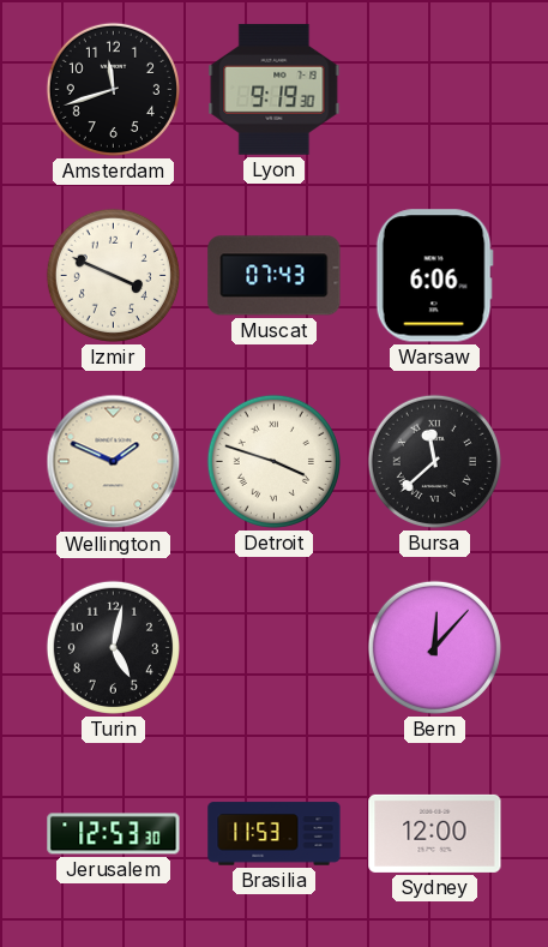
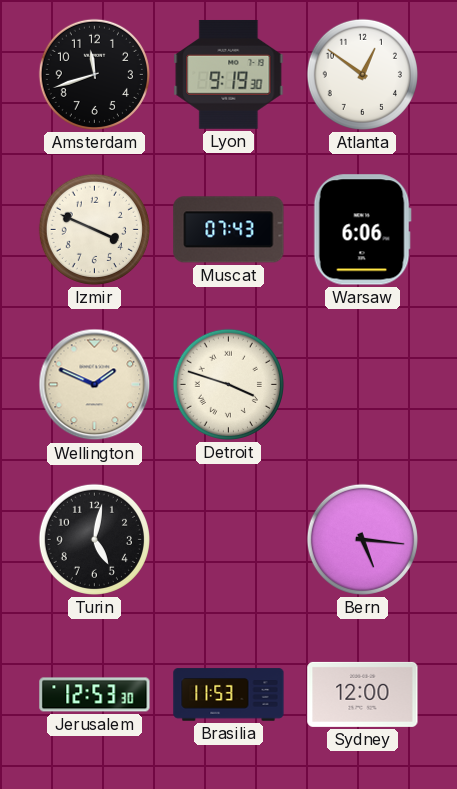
Atlanta: none -> 12:51
Bursa: 11:38 -> none
Bern: 12:07 -> 5:16
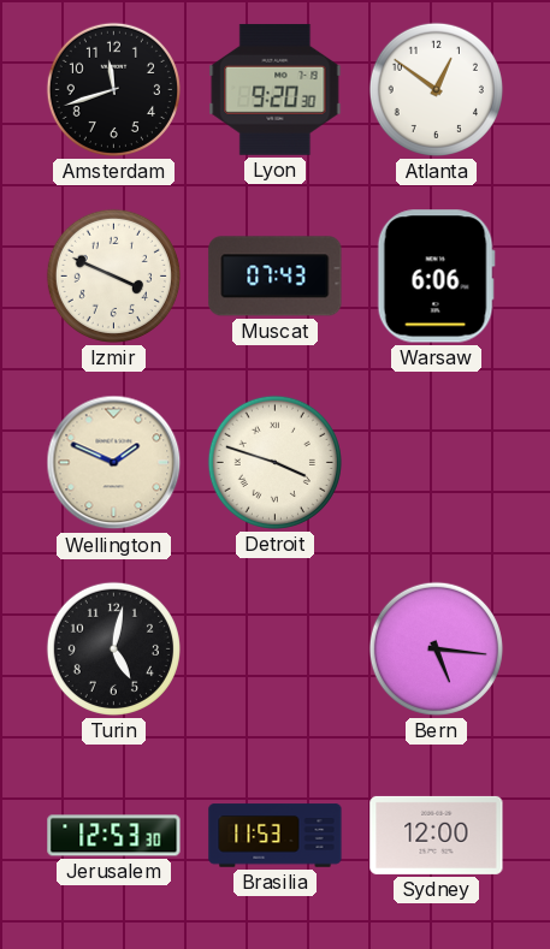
Lyon: 9:19 -> 9:20
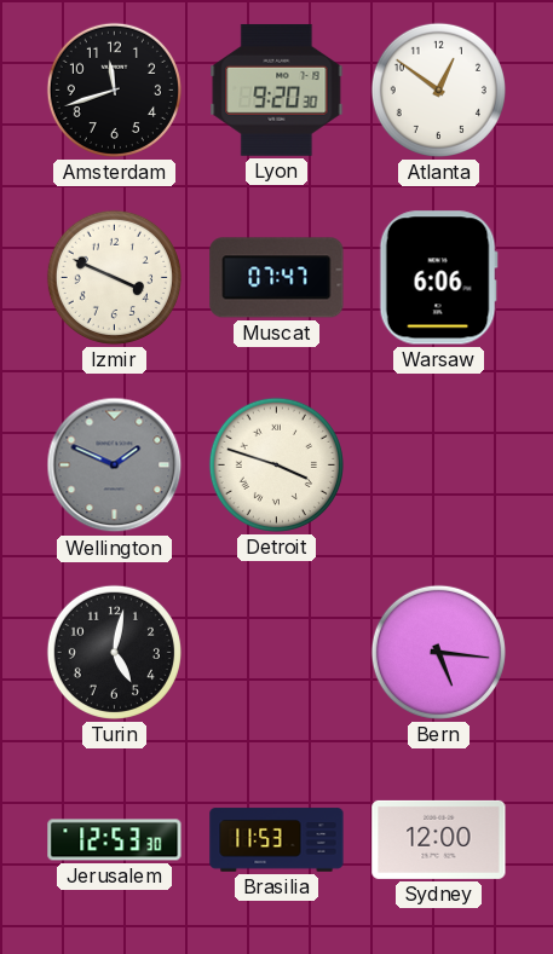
Muscat: 07:43 -> 07:47
Wellington dial: cream -> grey
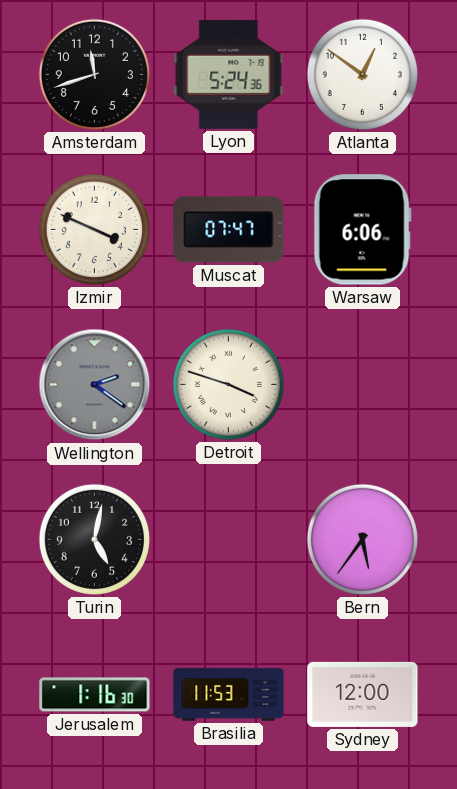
Lyon: 9:20 -> 5:24
Wellington: 1:49 -> 2:21
Bern: 5:16 -> 5:36
Jerusalem: 12:53 -> 1:16
